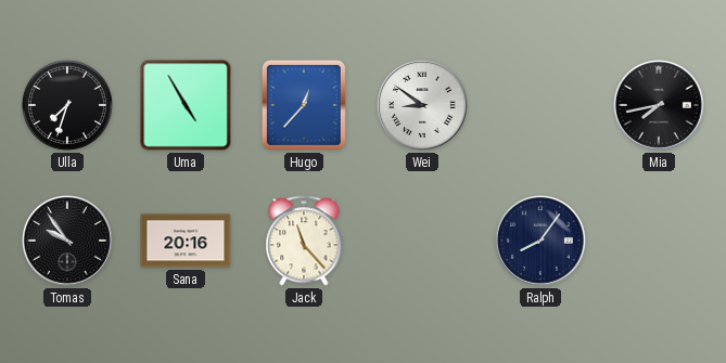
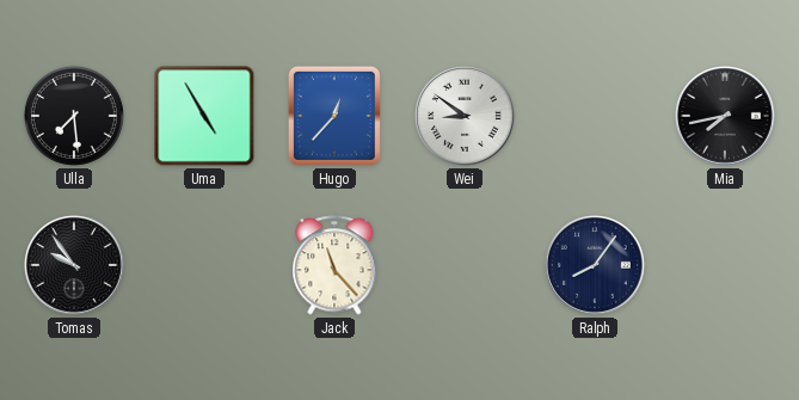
Ulla: 7:33 -> 7:29
Sana: 20:16 -> none
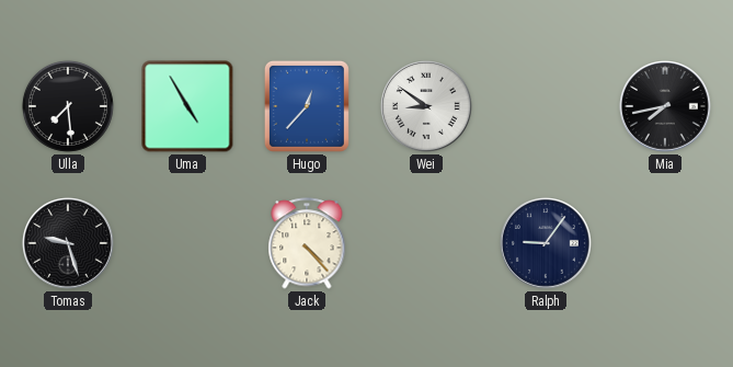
Tomas: 9:54 -> 9:27
Jack: 11:23 -> 4:23
Ralph: 8:06 -> 9:06
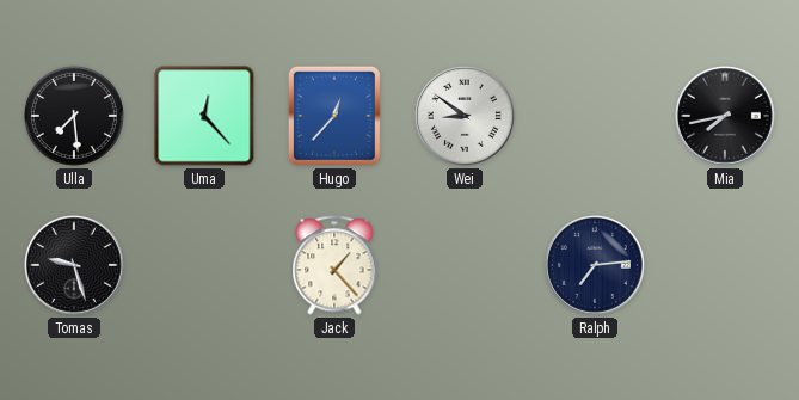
Uma: 4:55 -> 12:23
Jack: 4:23 -> 1:23
Ralph: 9:06 -> 7:14
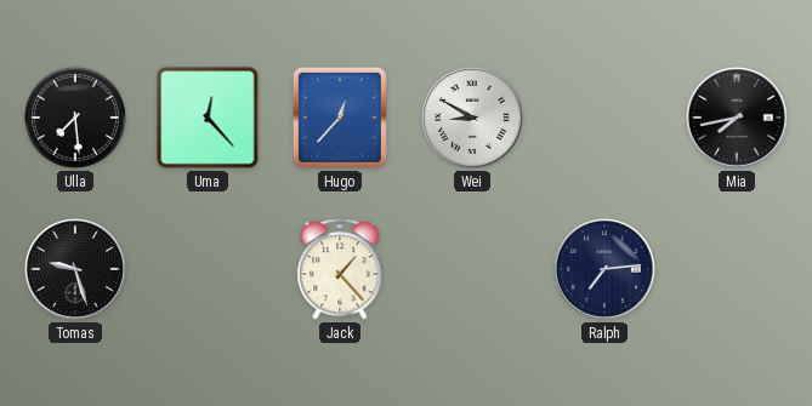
Wei: 8:51 -> 8:50
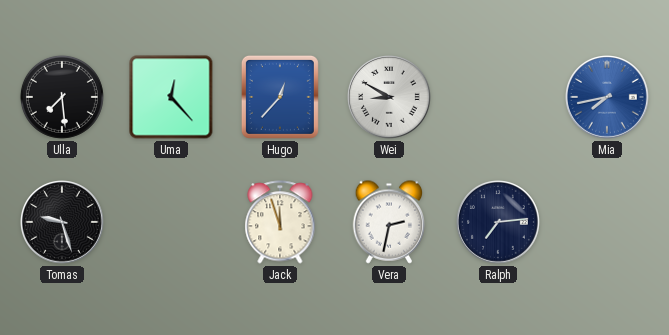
Mia dial: black -> blue
Jack: 1:23 -> 11:57
Vera: none -> 2:32
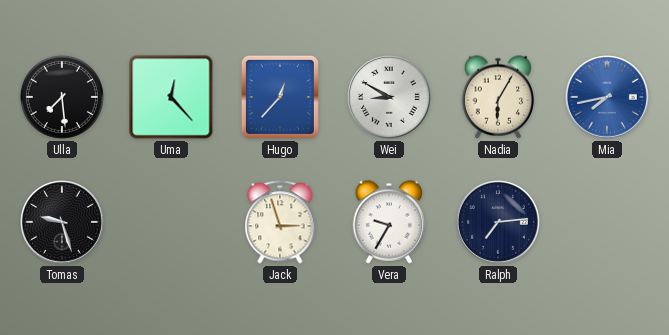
Nadia: none -> 6:05
Jack: 11:57 -> 2:57
Vera: 2:32 -> 9:35
